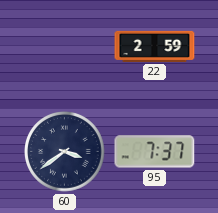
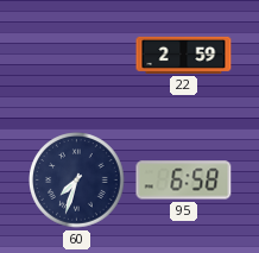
60: 3:39 -> 7:33
95: 7:37 -> 6:58
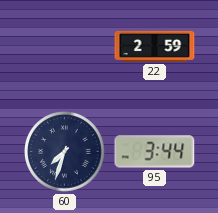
95: 6:58 -> 3:44
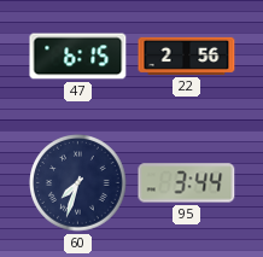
47: none -> 6:15
22: 2:59 -> 2:56
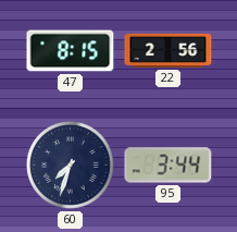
47: 6:15 -> 8:15
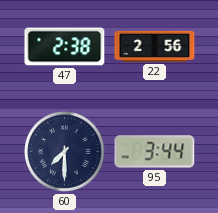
47: 8:15 -> 2:38
60: 7:33 -> 7:30
